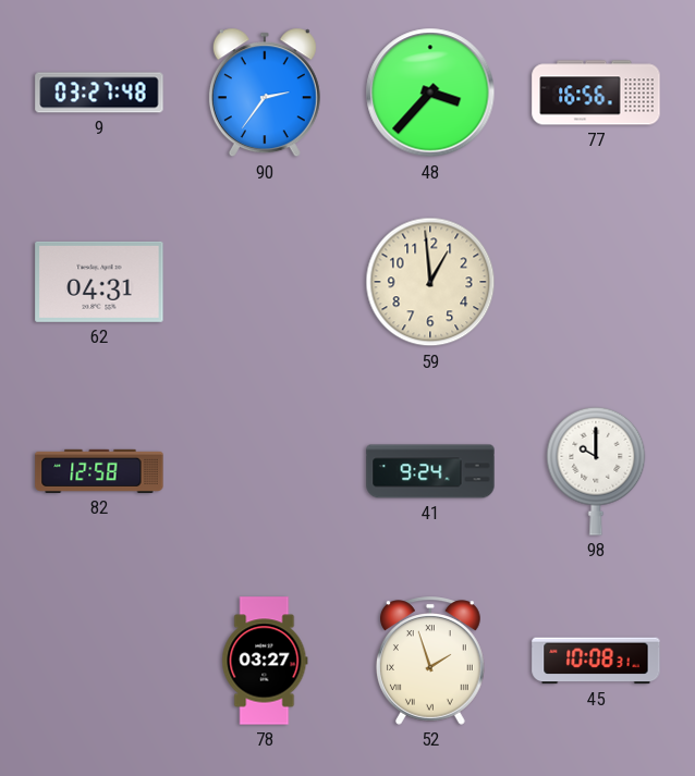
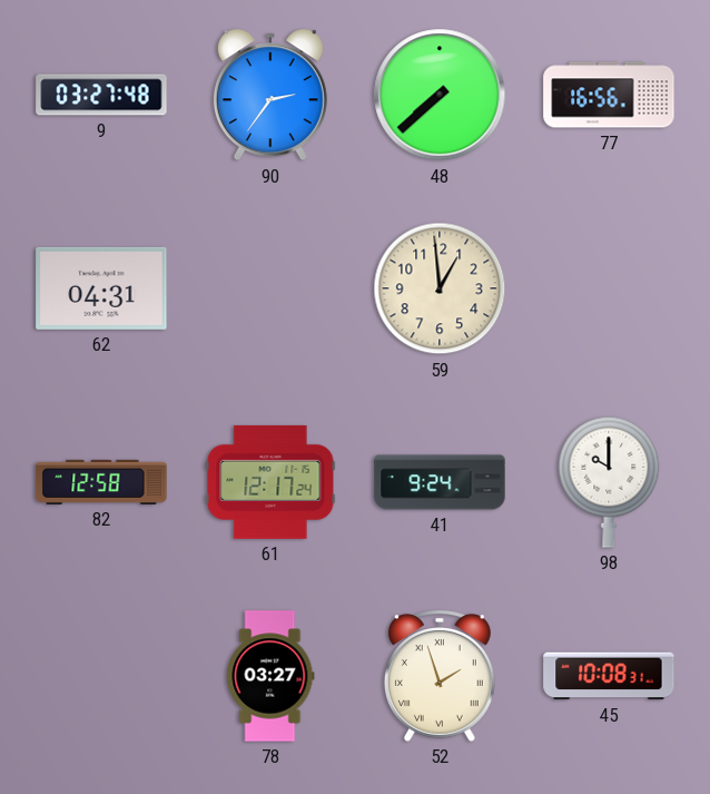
48: 3:37 -> 7:38
61: none -> 12:17
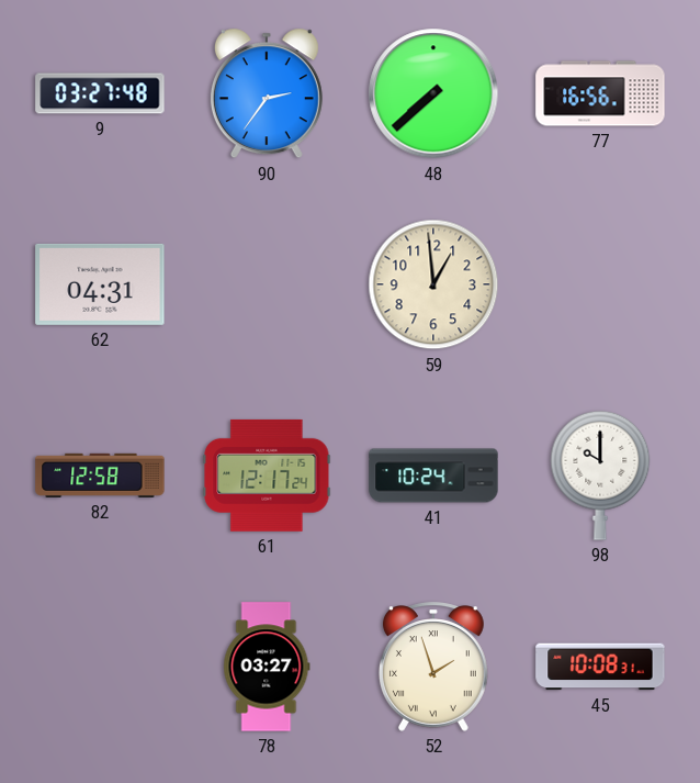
41: 9:24 -> 10:24
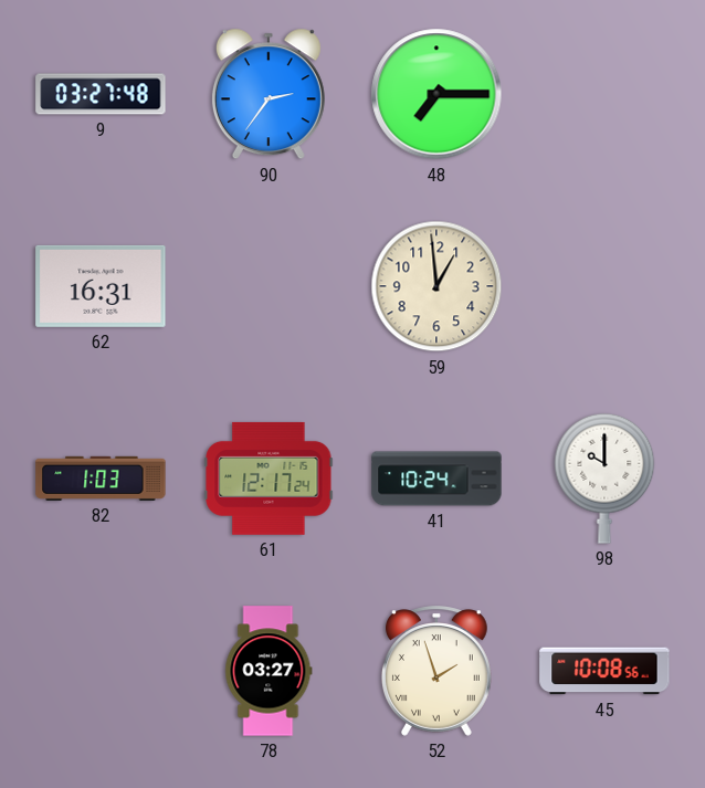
48: 7:38 -> 7:15
77: 16:56 -> none
62: 04:31 -> 16:31
82: 12:58 -> 1:03
45: 10:08:31 -> 10:08:56
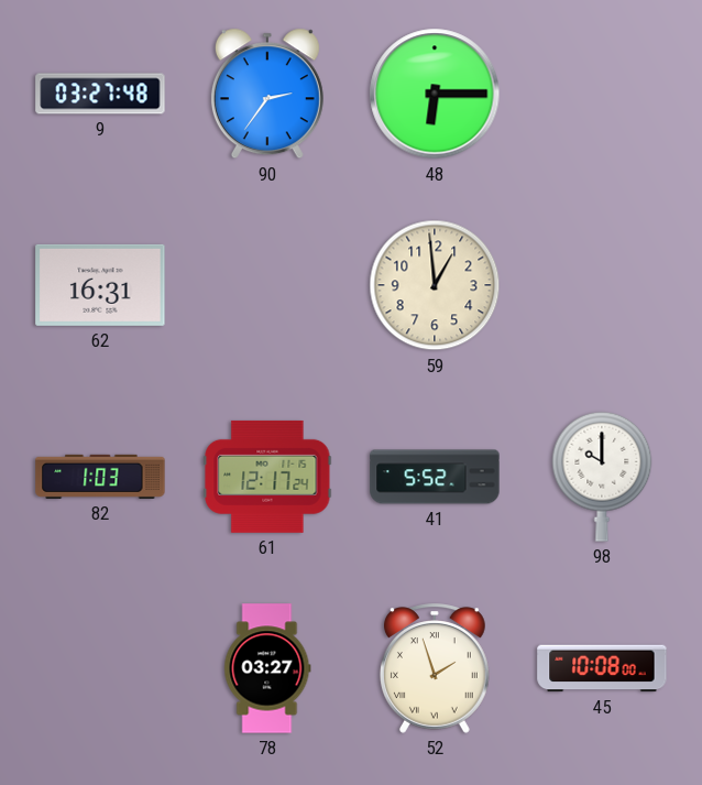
48: 7:15 -> 6:15
41: 10:24 -> 5:52
45: 10:08:56 -> 10:08:00
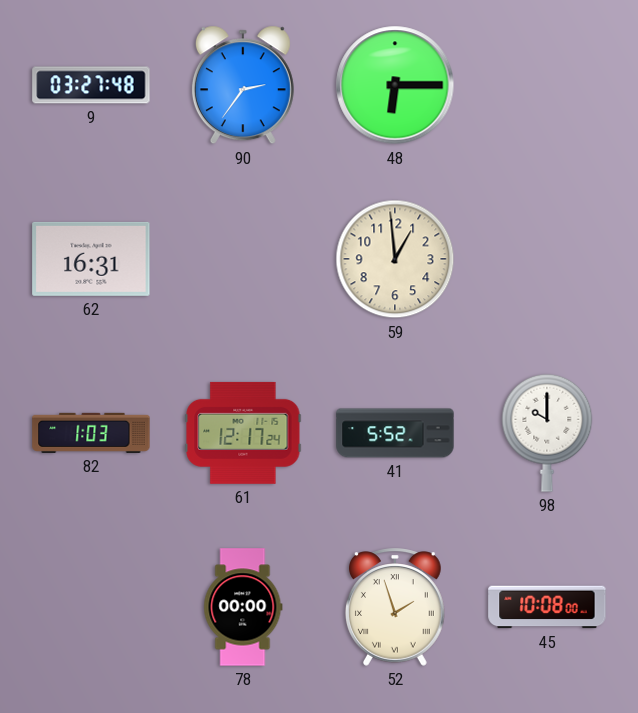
78: 03:27 -> 00:00
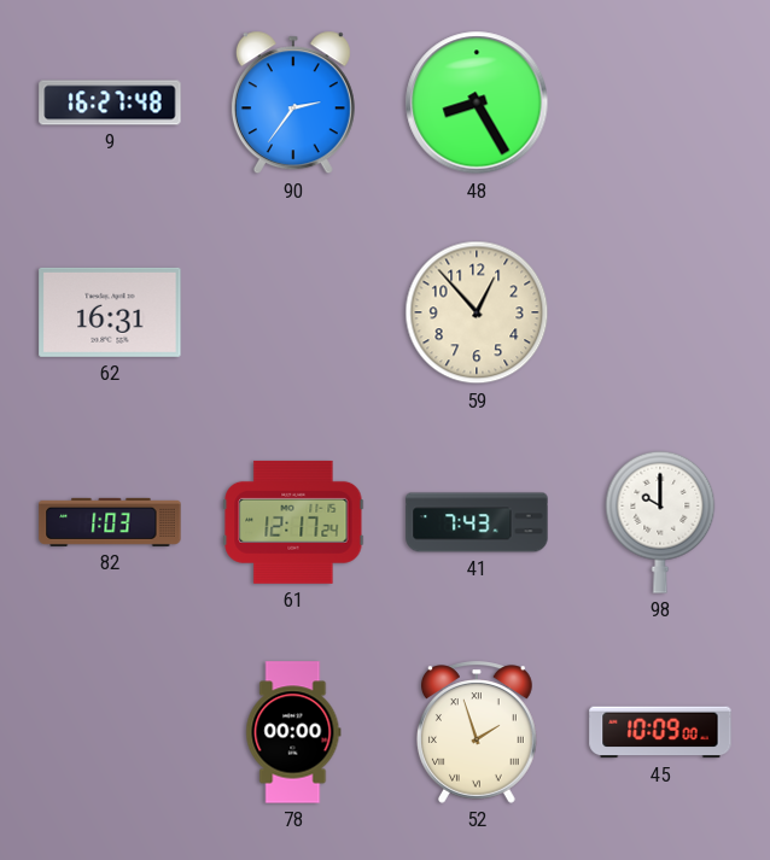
9: 03:27 -> 16:27
48: 6:15 -> 8:25
59: 12:59 -> 12:53
41: 5:52 -> 7:43
45: 10:08 -> 10:09
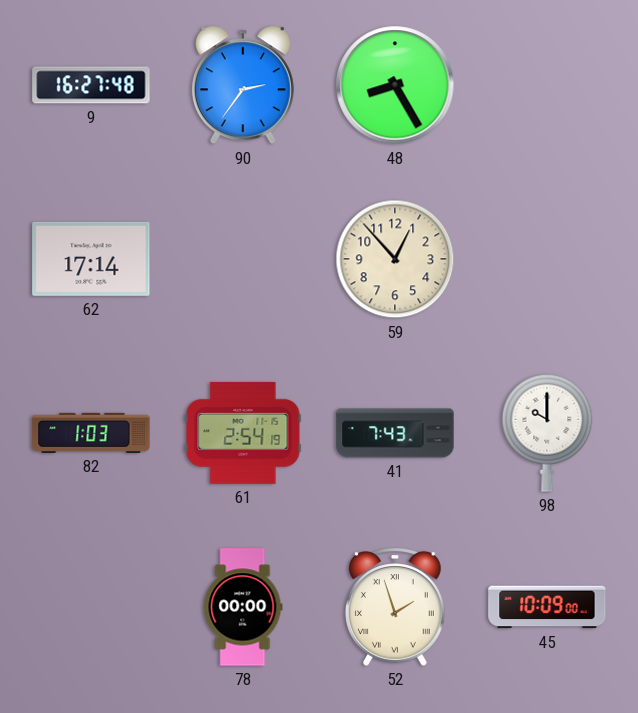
62: 16:31 -> 17:14
61: 12:17 -> 2:54
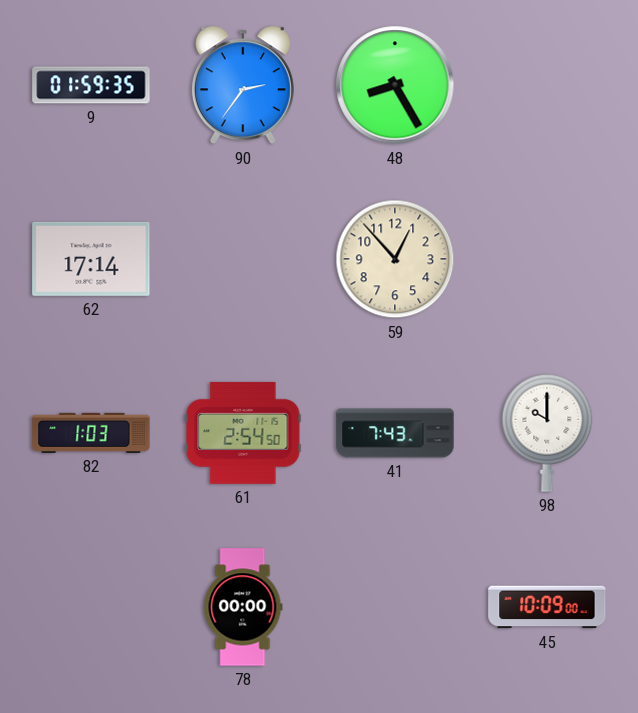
9: 16:27 -> 01:59
61: 2:54:19 -> 2:54:50
52: 1:57 -> none
